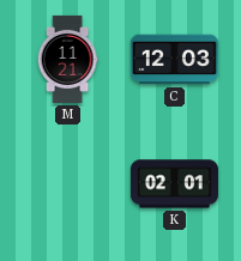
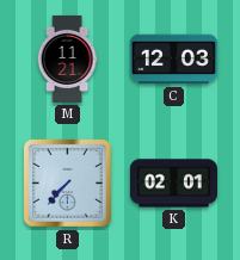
R: none -> 7:37
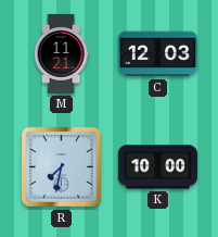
R: 7:37 -> 7:32
K: 02:01 -> 10:00
